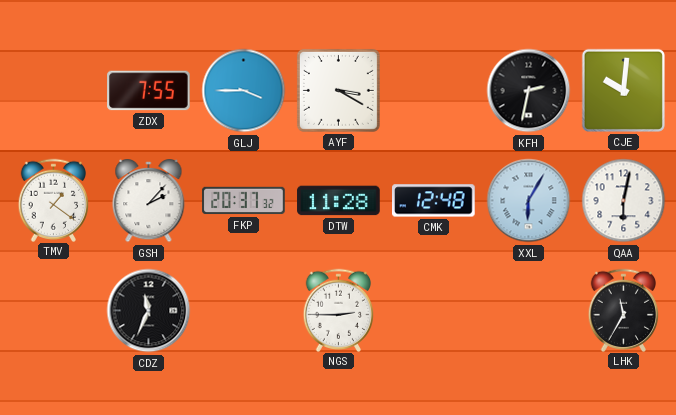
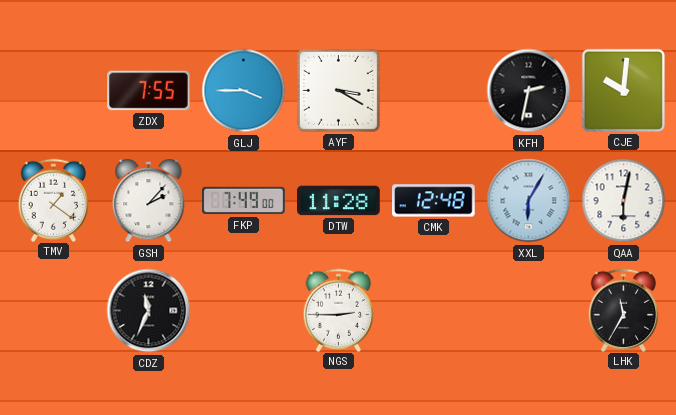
FKP: 20:37 -> 7:49
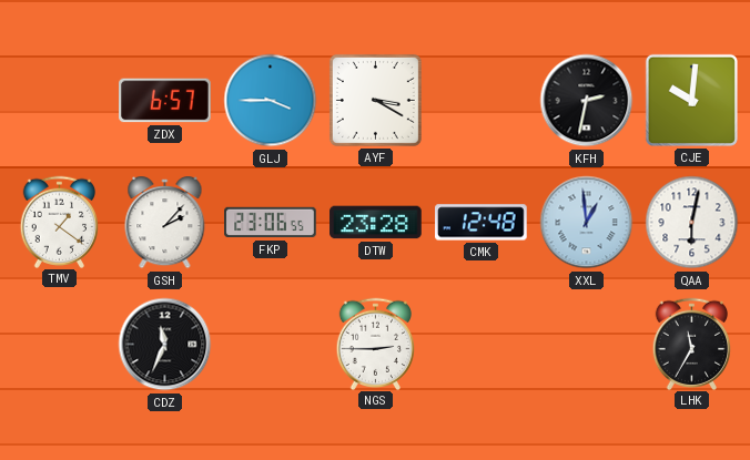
ZDX: 7:55 -> 6:57
FKP: 7:49 -> 23:06
DTW: 11:28 -> 23:28
XXL: 6:05 -> 12:59
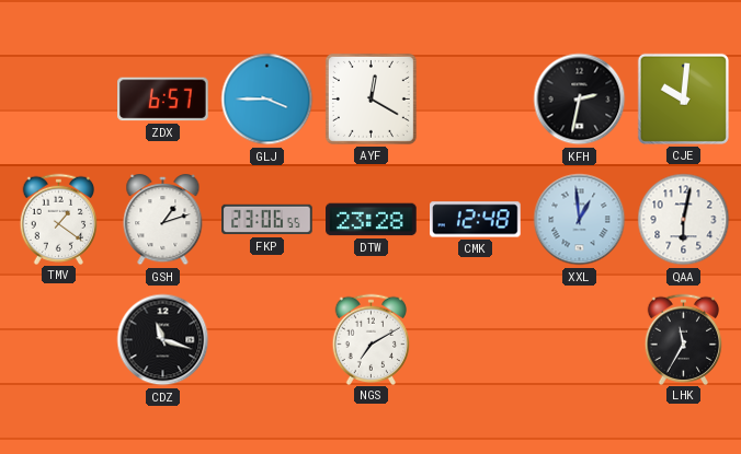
AYF: 3:20 -> 12:20
GSH: 2:07 -> 1:12
CDZ: 11:34 -> 11:18
NGS: 2:45 -> 7:10
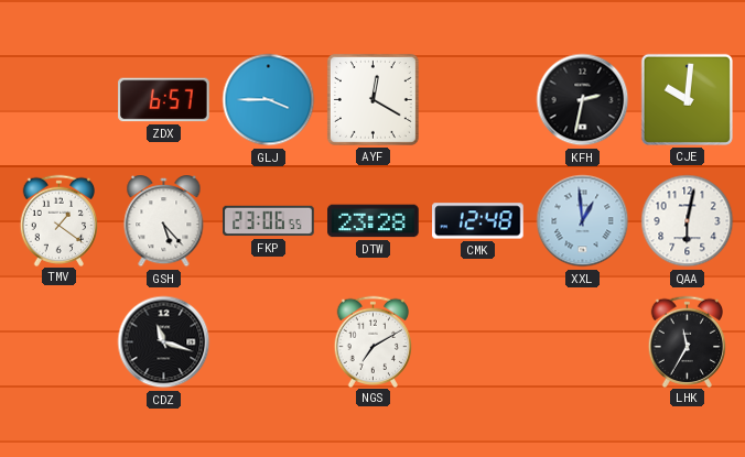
GSH: 1:12 -> 5:23
